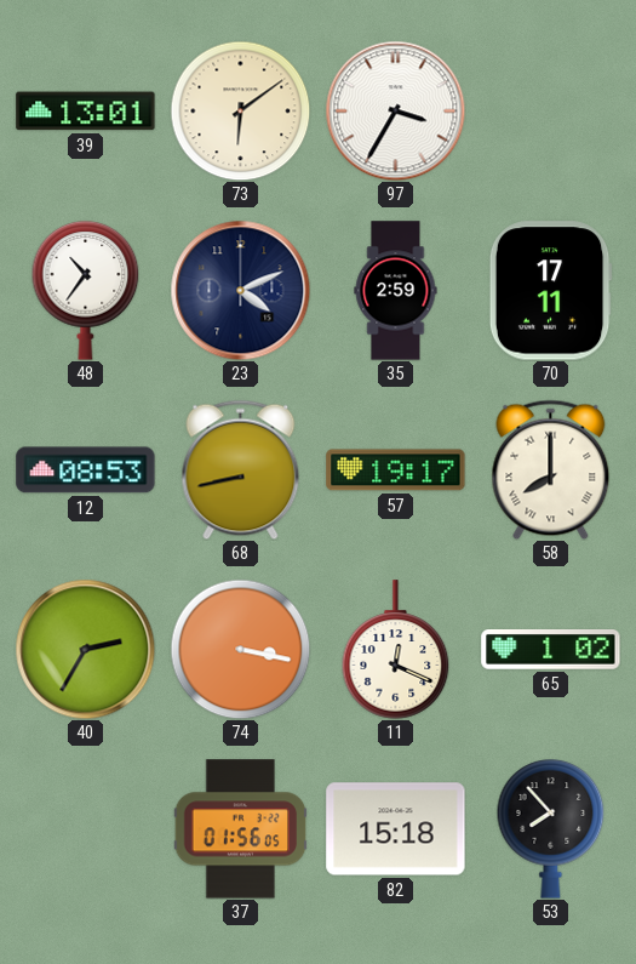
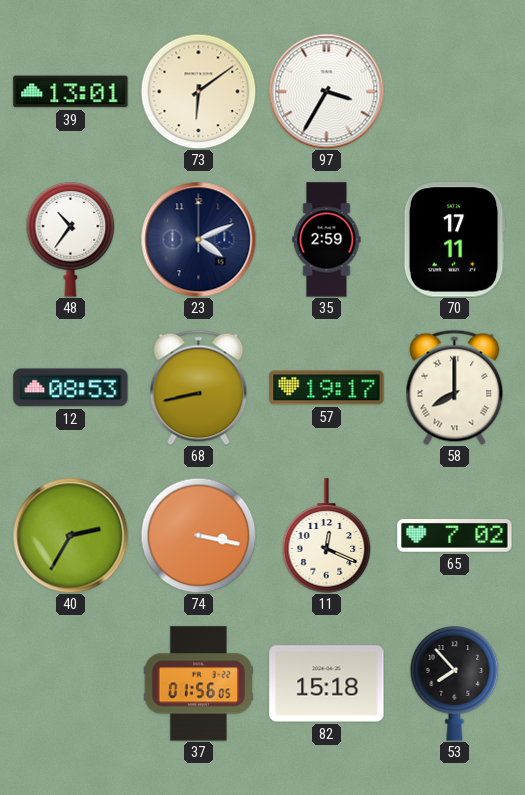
65: 1:02 -> 7:02
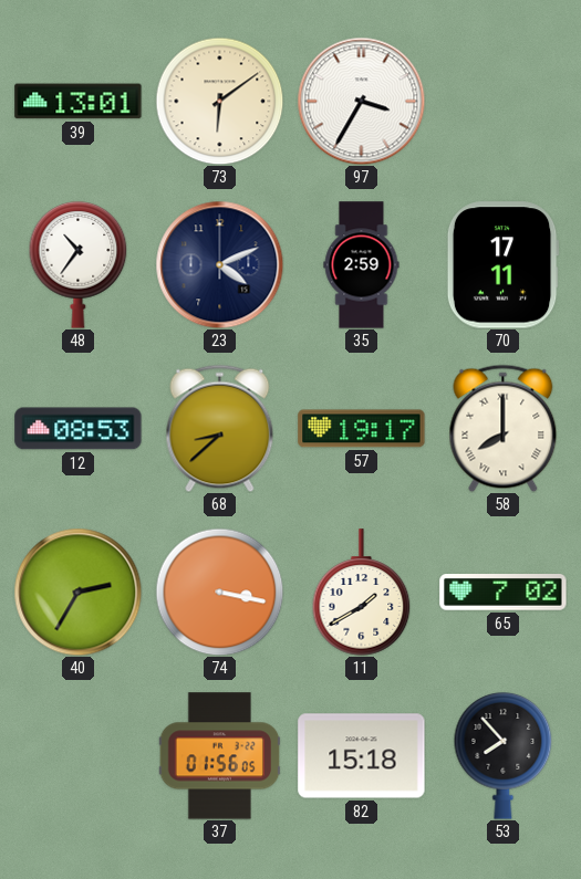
68: 8:43 -> 8:38
11: 12:19 -> 1:40
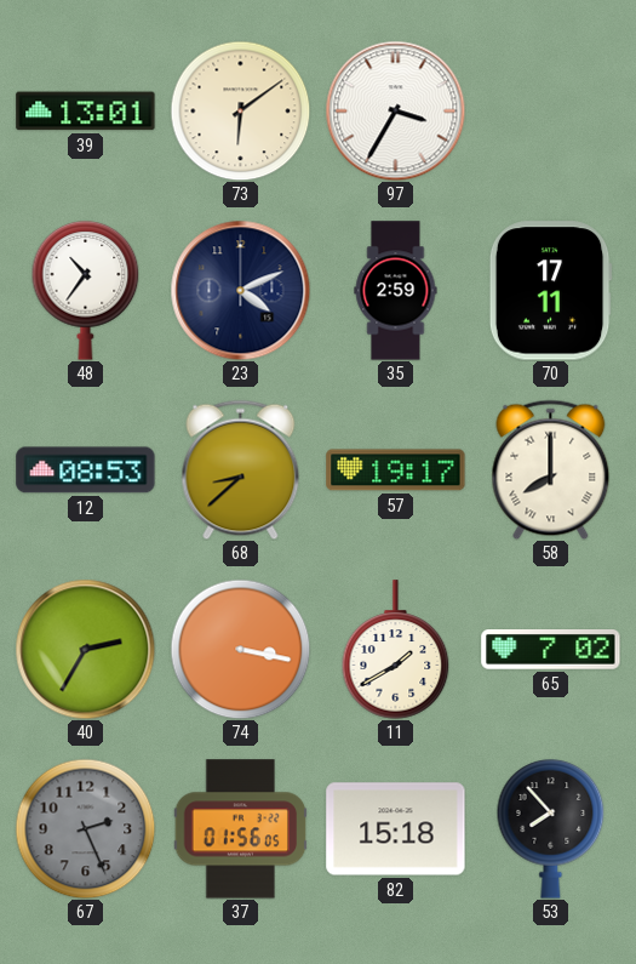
67: none -> 2:26
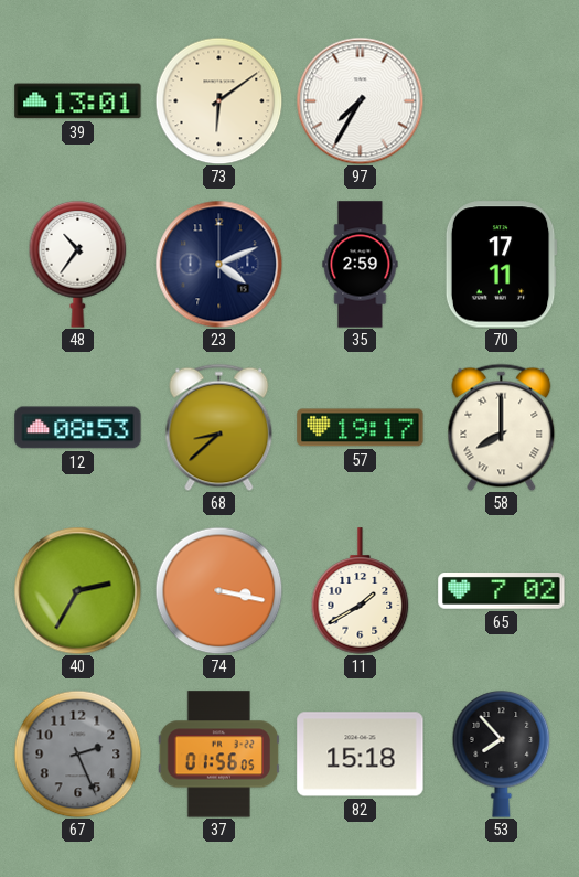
97: 3:35 -> 7:35
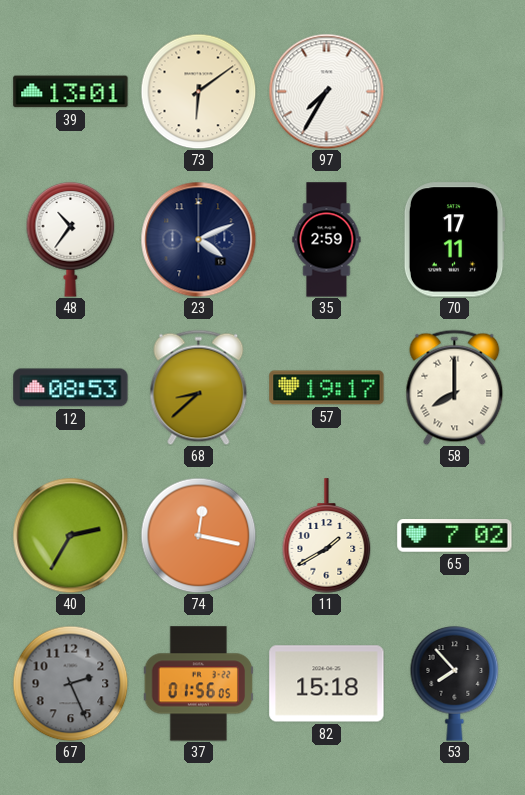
74: 3:17 -> 12:17
